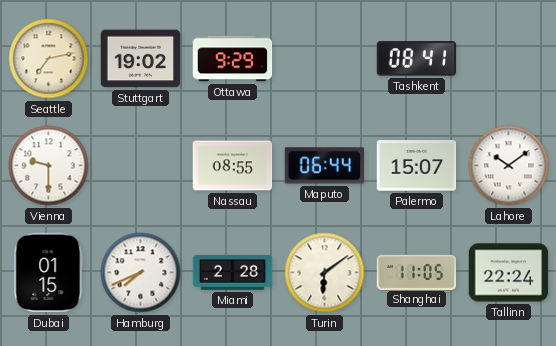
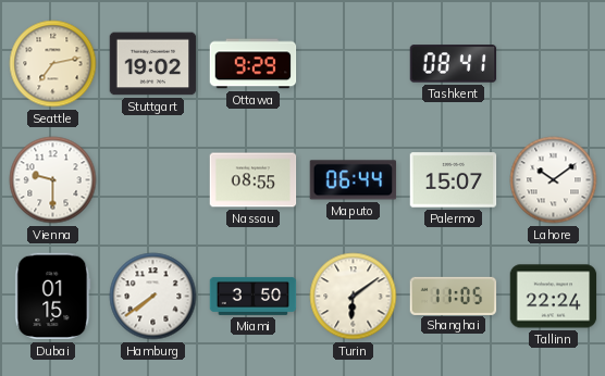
Hamburg: 7:41 -> 7:39
Miami: 2:28 -> 3:50
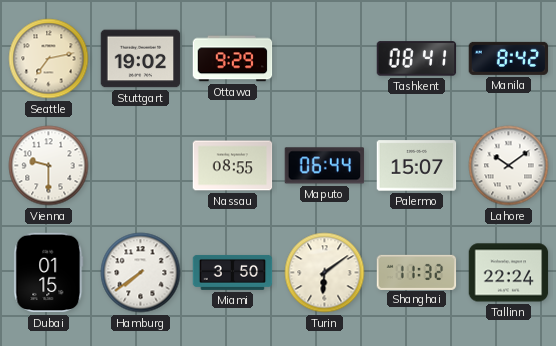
Manila: none -> 8:42
Shanghai: 11:05 -> 11:32
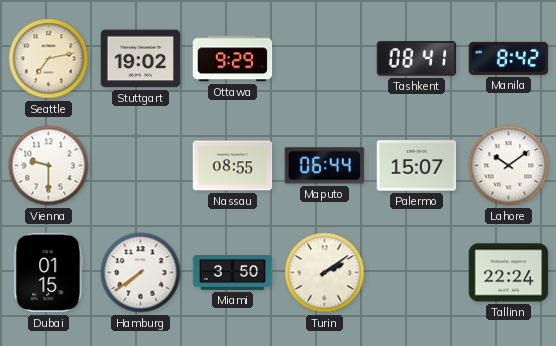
Turin: 6:09 -> 2:09
Shanghai: 11:32 -> none
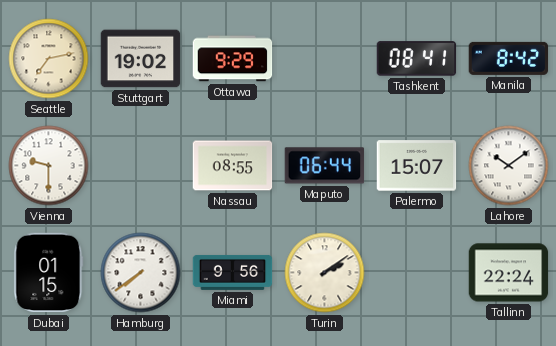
Miami: 3:50 -> 9:56
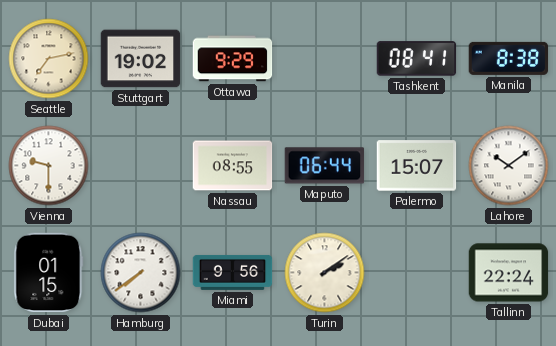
Manila: 8:42 -> 8:38
